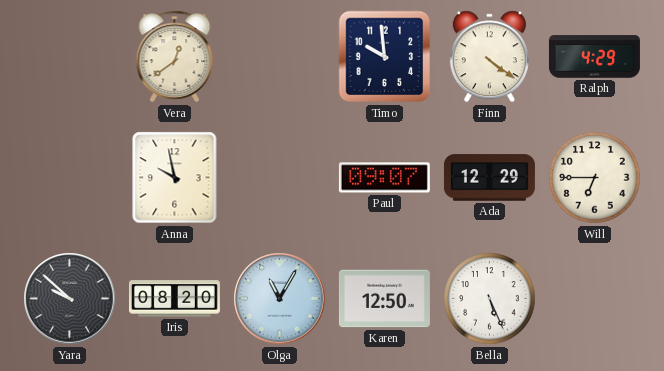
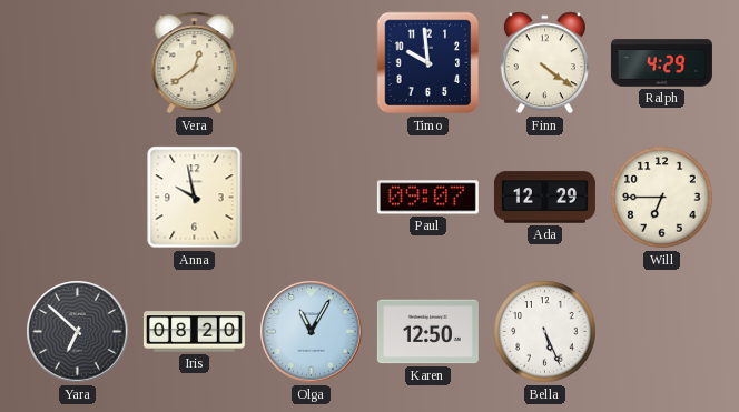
Yara: 9:52 -> 6:52
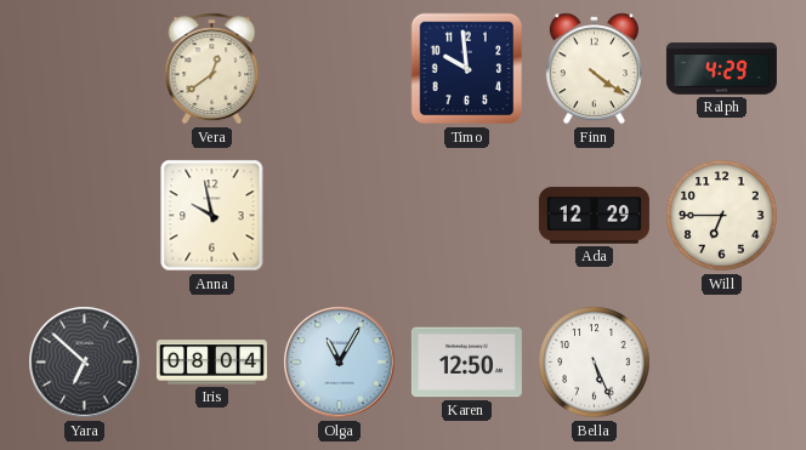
Paul: 09:07 -> none
Iris: 08:20 -> 08:04
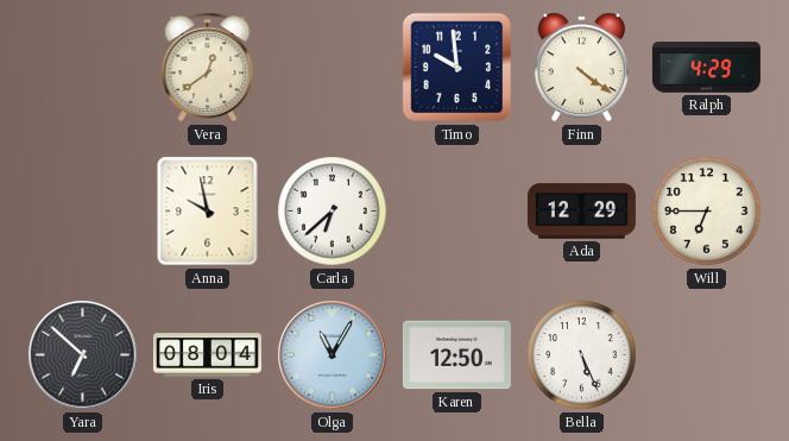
Carla: none -> 6:38
